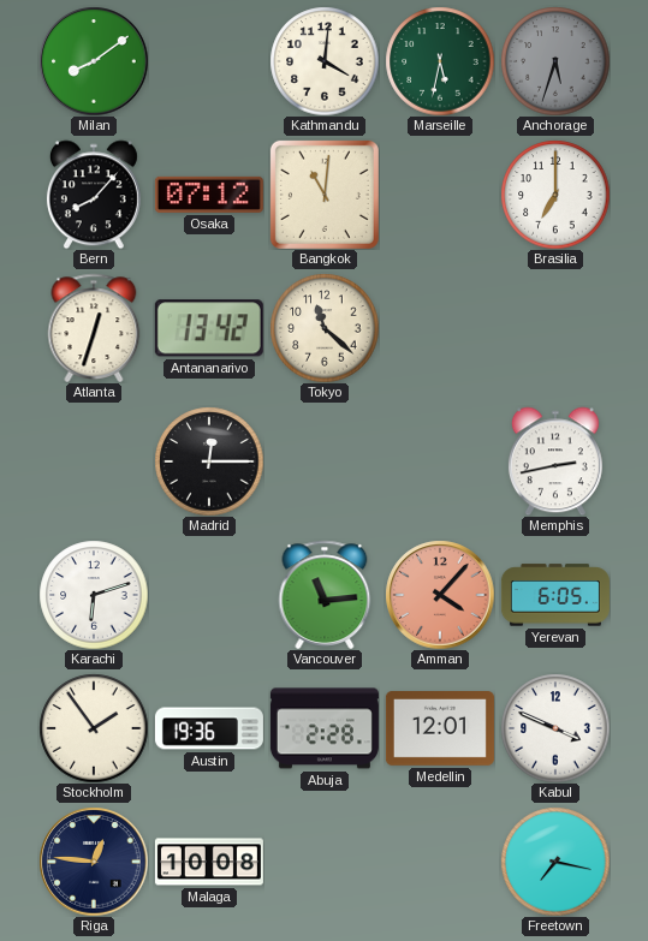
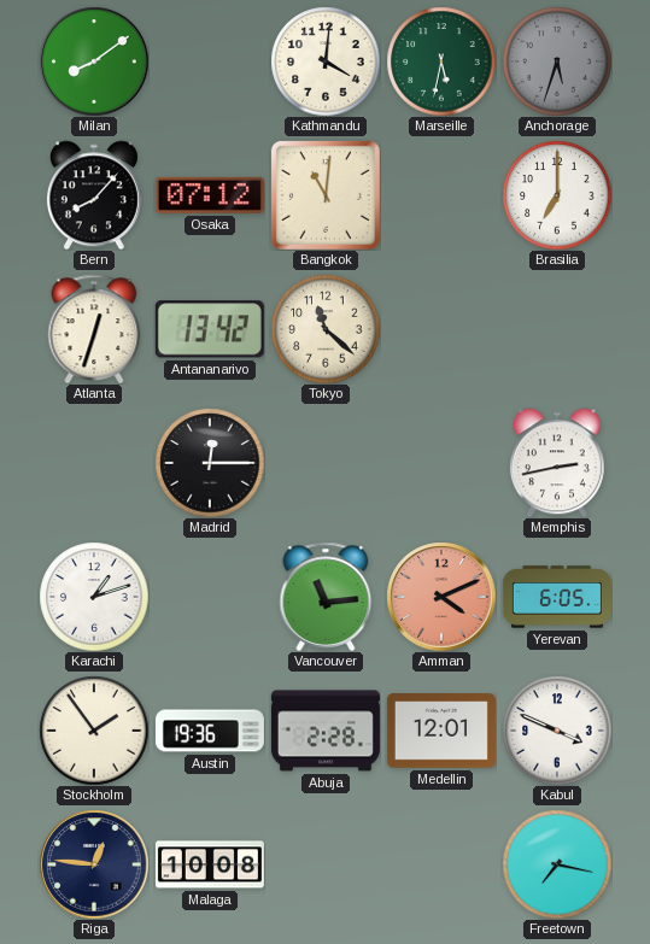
Karachi: 6:12 -> 1:12
Amman: 4:07 -> 4:11
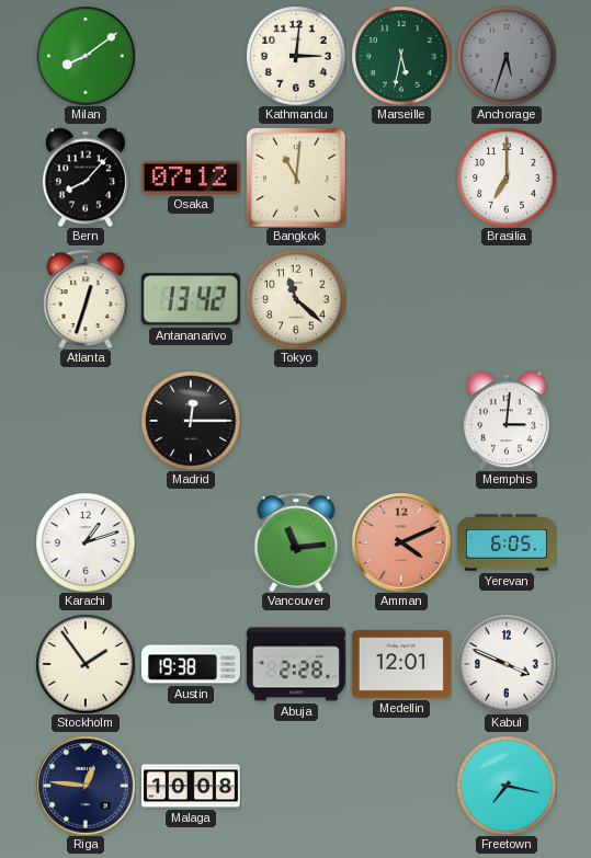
Kathmandu: 4:01 -> 3:01
Memphis: 2:43 -> 3:01
Austin: 19:36 -> 19:38
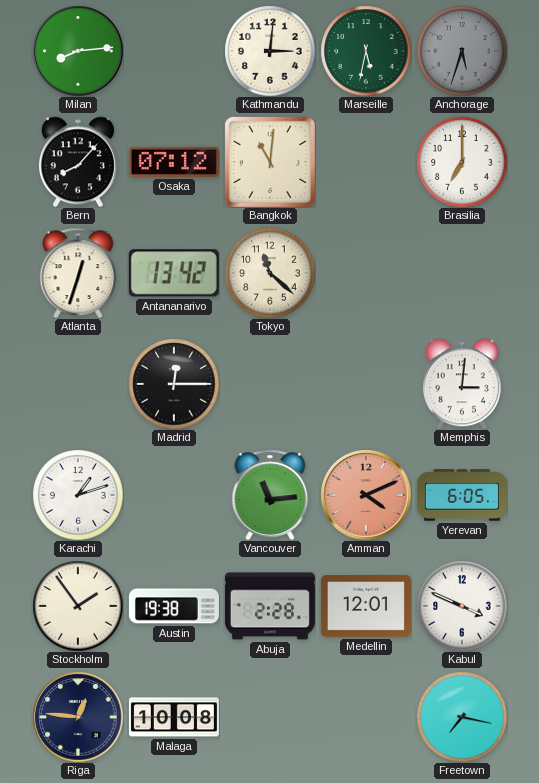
Milan: 8:09 -> 8:14
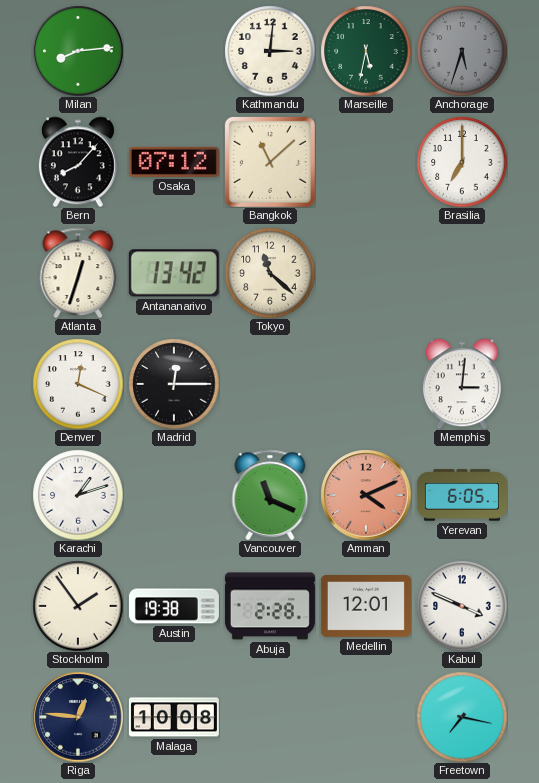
Bangkok: 11:01 -> 11:08
Denver: none -> 12:19
Vancouver: 11:14 -> 11:19
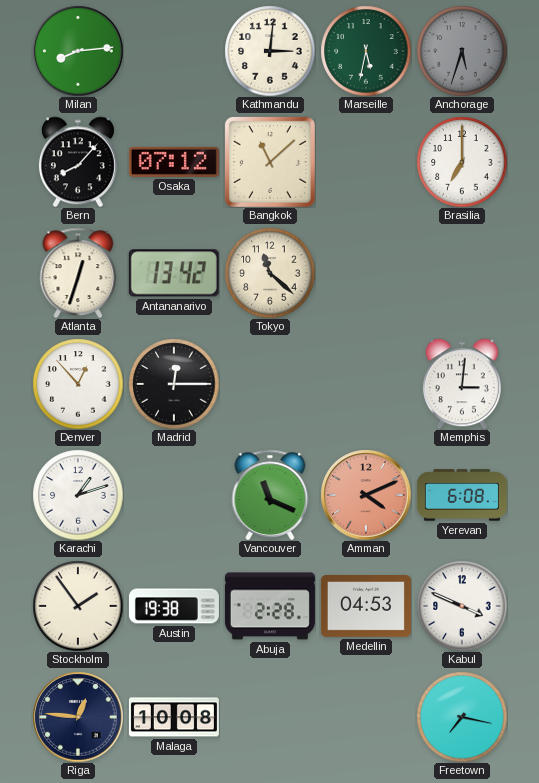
Denver: 12:19 -> 12:53
Yerevan: 6:05 -> 6:08
Medellin: 12:01 -> 04:53
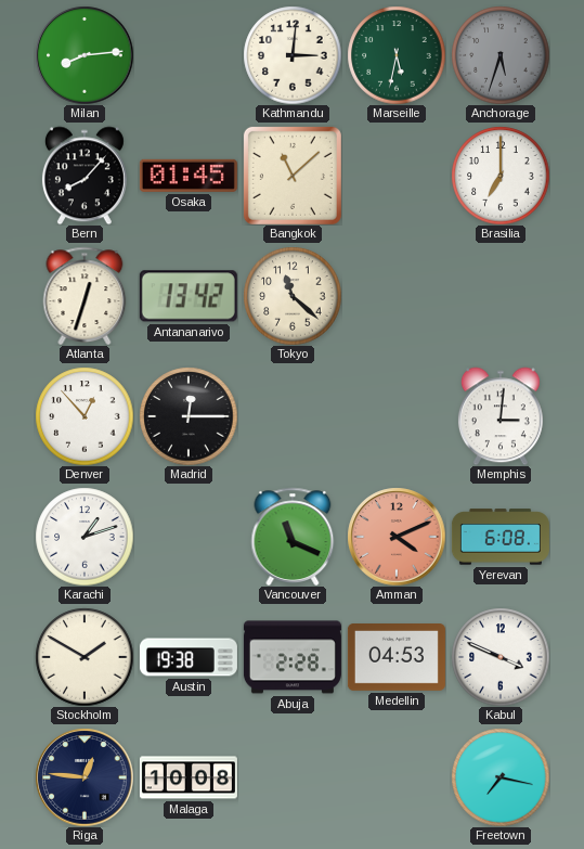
Osaka: 07:12 -> 01:45
Stockholm: 1:54 -> 1:50
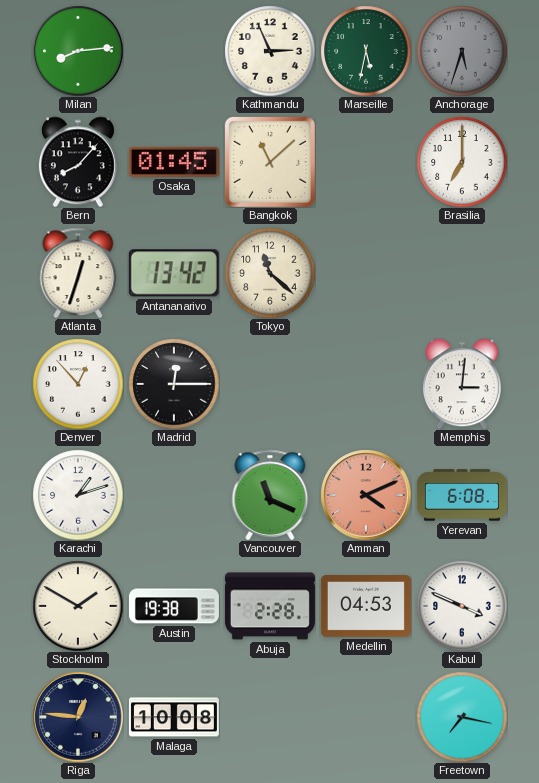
Kathmandu: 3:01 -> 2:56
